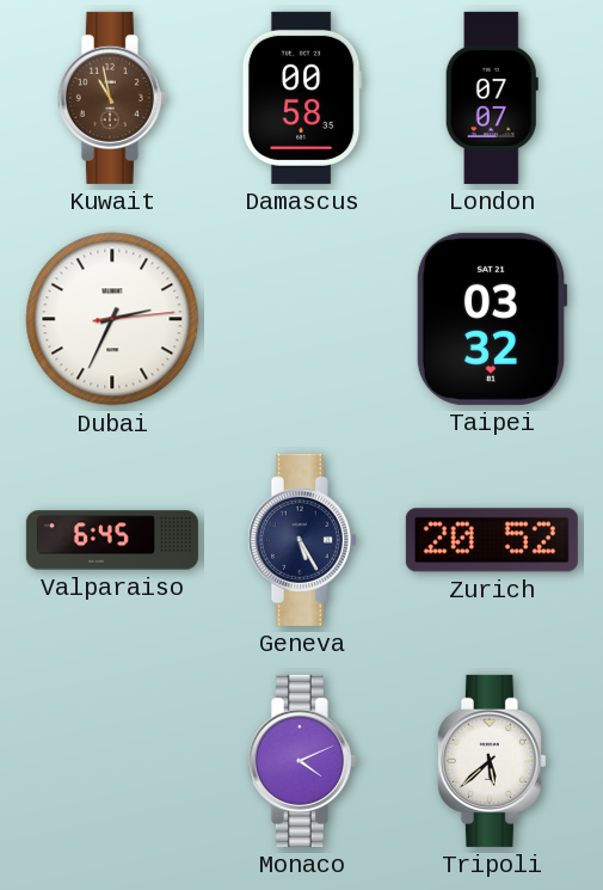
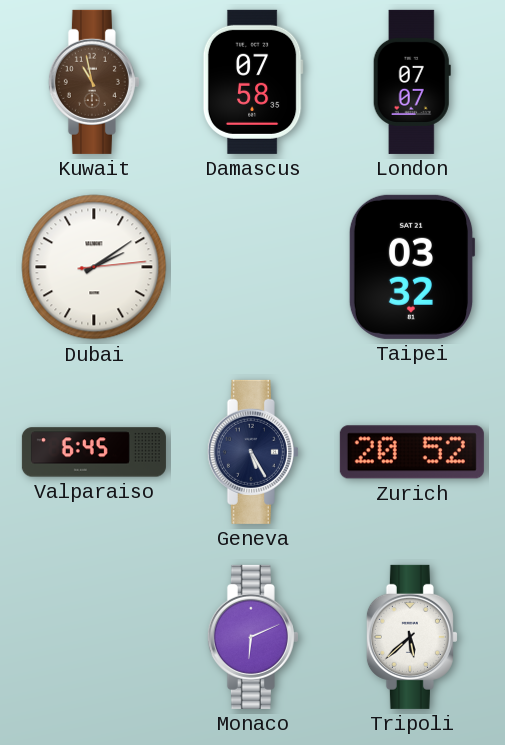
Damascus: 00:58 -> 07:58
Dubai: 2:34 -> 2:09
Monaco: 4:11 -> 6:11
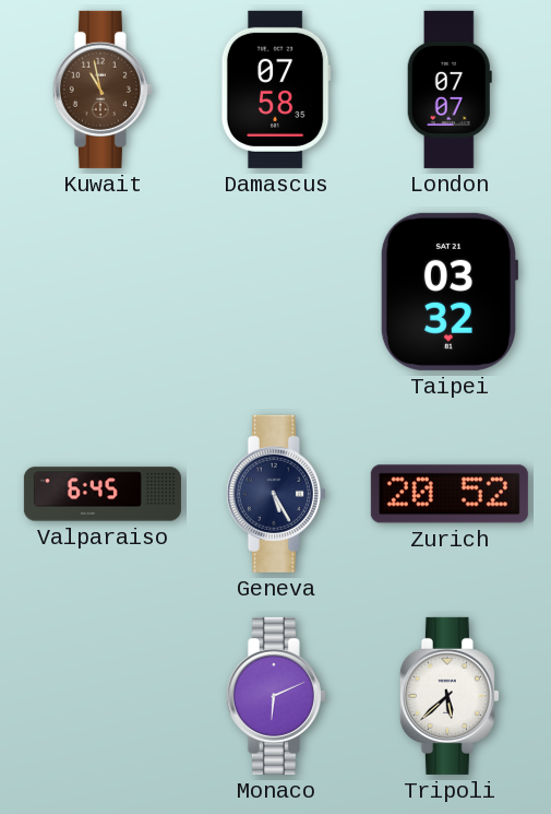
Dubai: 2:09 -> none
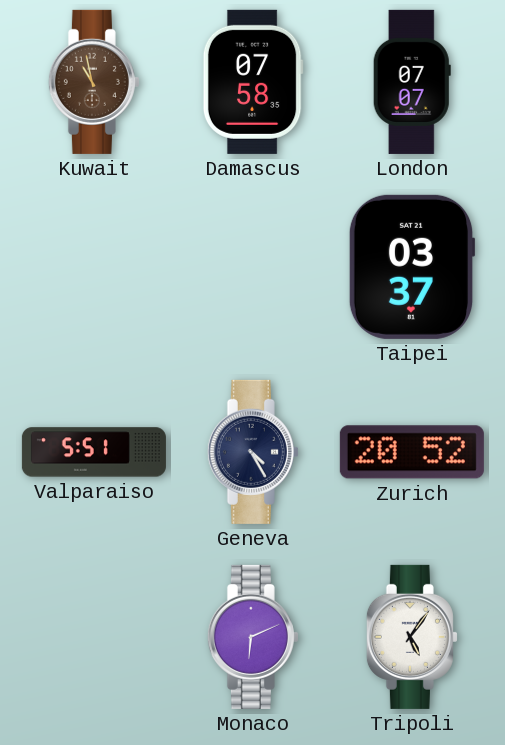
Taipei: 03:32 -> 03:37
Valparaiso: 6:45 -> 5:51
Geneva: 5:25 -> 4:25
Tripoli: 5:38 -> 5:06
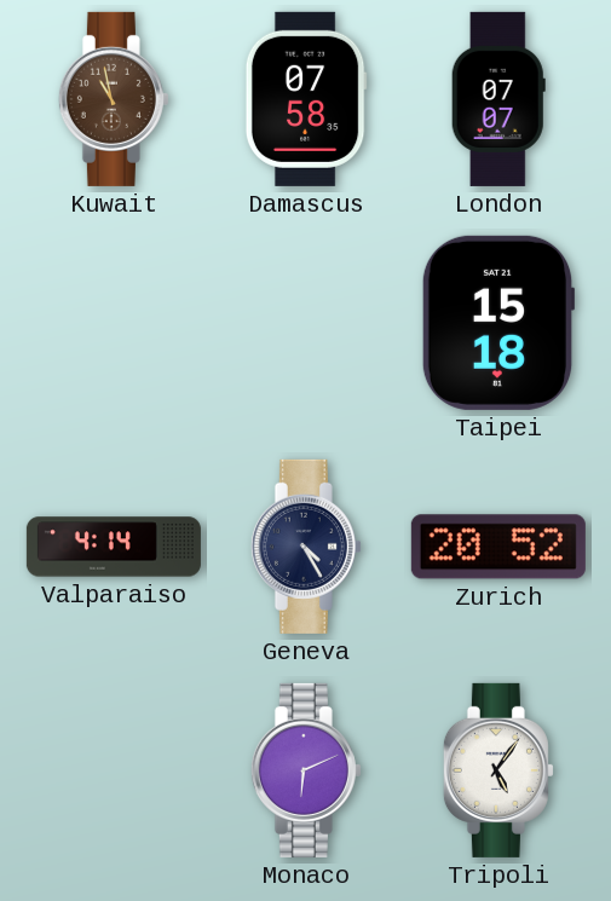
Taipei: 03:37 -> 15:18
Valparaiso: 5:51 -> 4:14
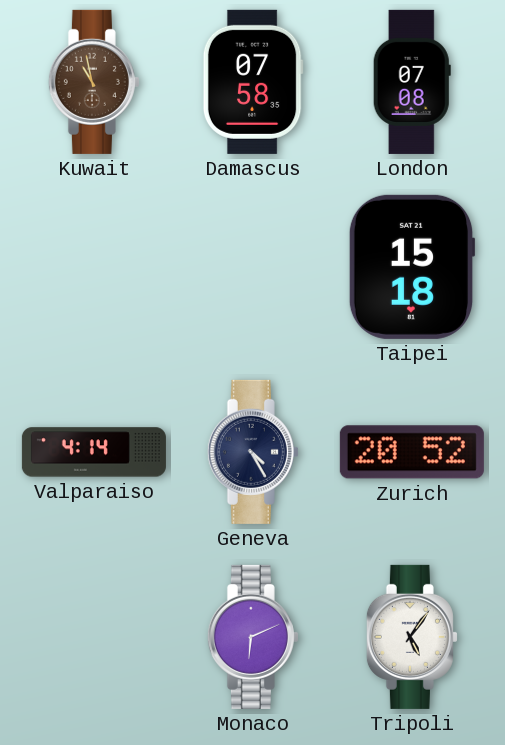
London: 07:07 -> 07:08
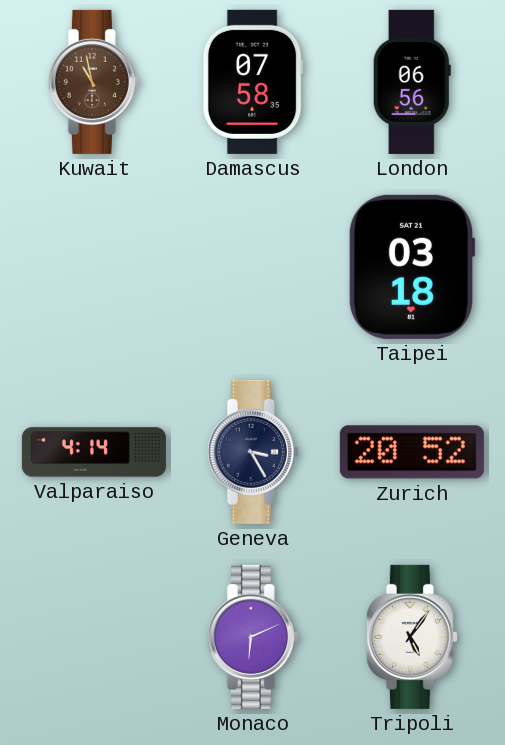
London: 07:08 -> 06:56
Taipei: 15:18 -> 03:18
Geneva: 4:25 -> 3:25
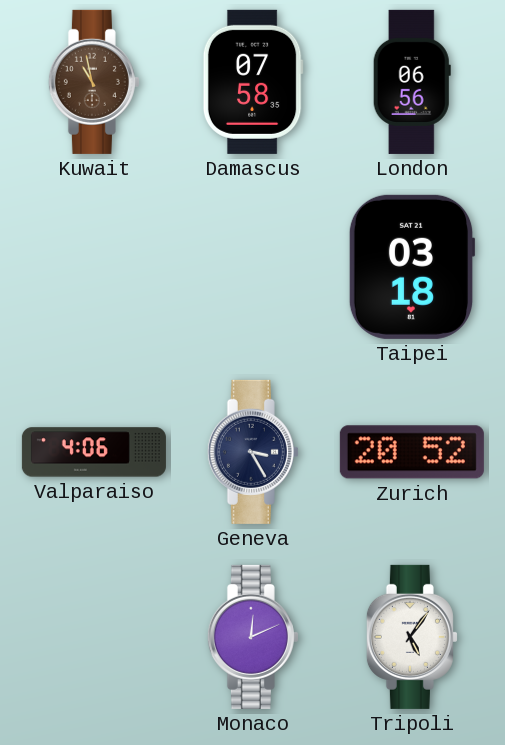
Valparaiso: 4:14 -> 4:06
Monaco: 6:11 -> 12:11
